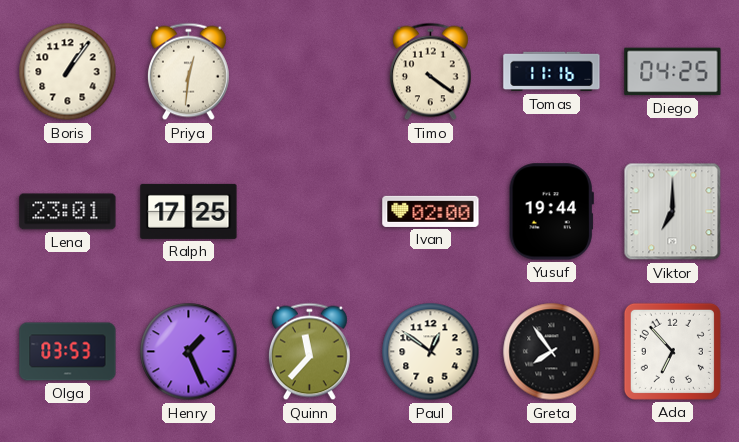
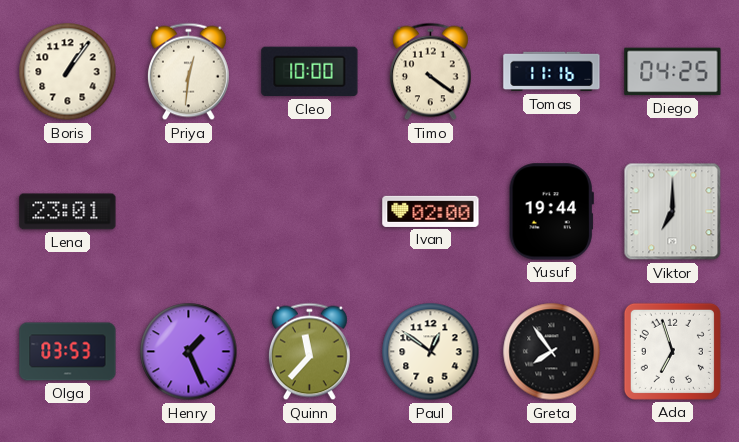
Cleo: none -> 10:00
Ralph: 17:25 -> none
Ada: 6:53 -> 6:57
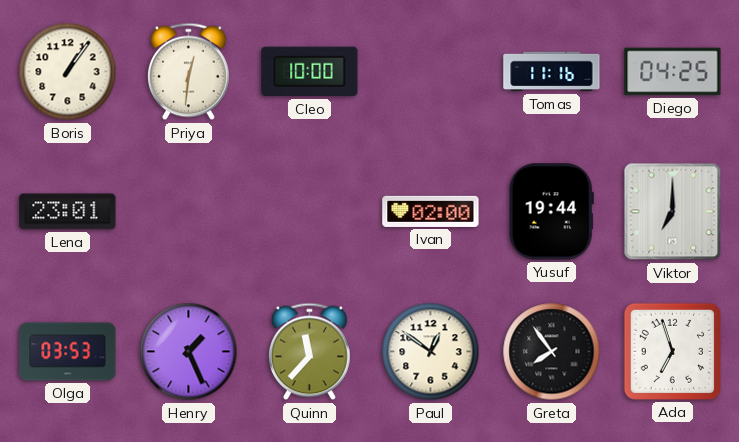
Timo: 4:21 -> none
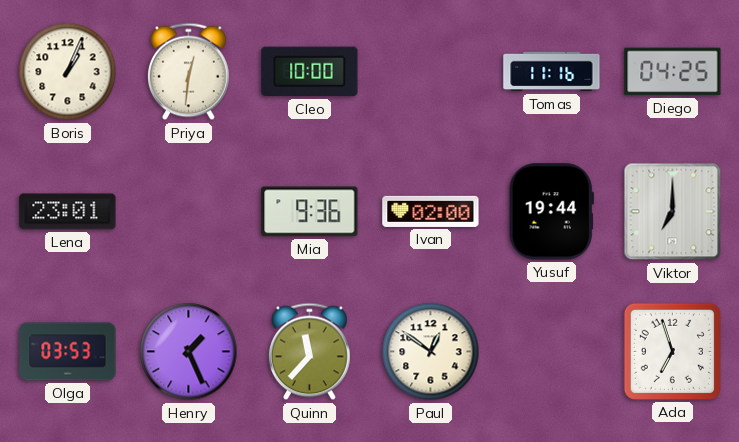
Boris: 1:06 -> 1:04
Mia: none -> 9:36
Greta: 7:54 -> none
